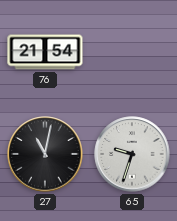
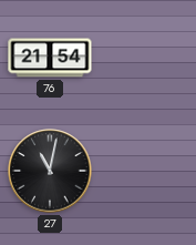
65: 9:33 -> none
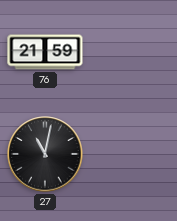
76: 21:54 -> 21:59
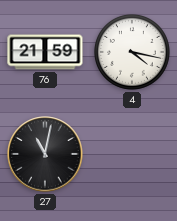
4: none -> 4:17
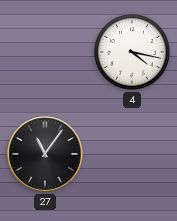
76: 21:59 -> none
27: 11:02 -> 11:06
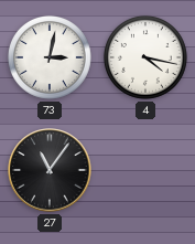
73: none -> 3:02
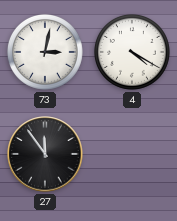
4: 4:17 -> 4:20
27: 11:06 -> 11:54
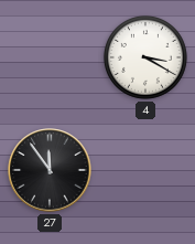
73: 3:02 -> none
4: 4:20 -> 3:20
